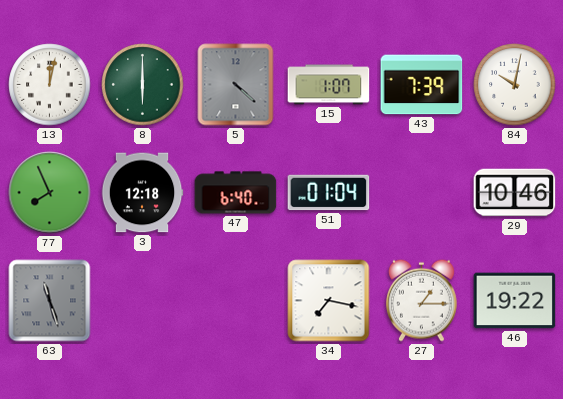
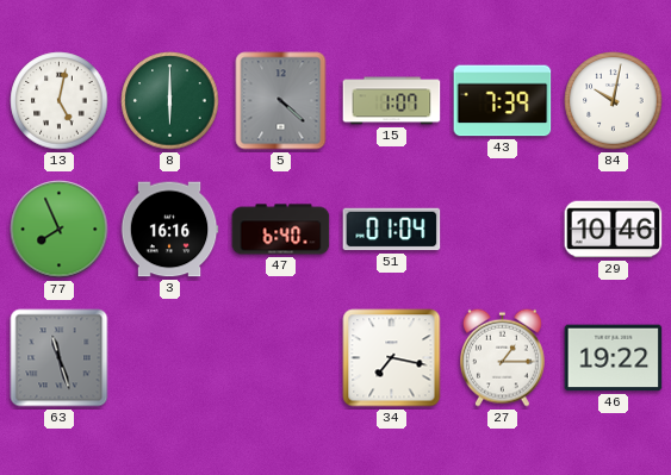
13: 12:02 -> 5:02
3: 12:18 -> 16:16
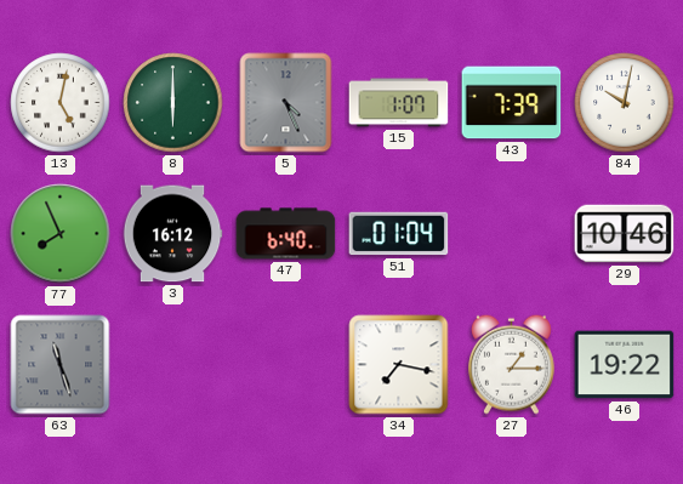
5: 4:22 -> 4:26
3: 16:16 -> 16:12
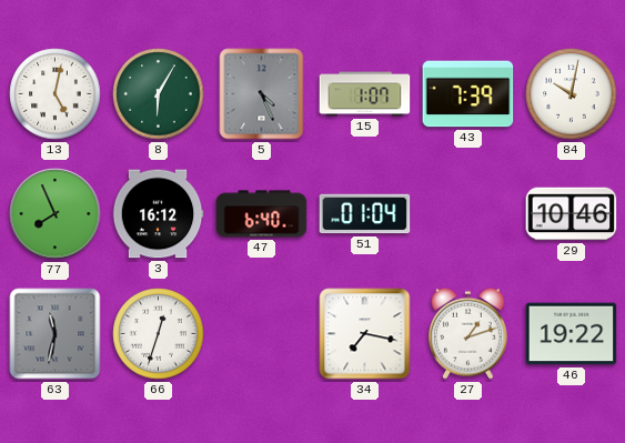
8: 6:00 -> 6:05
63: 11:27 -> 11:32
66: none -> 12:33
27: 1:15 -> 1:12
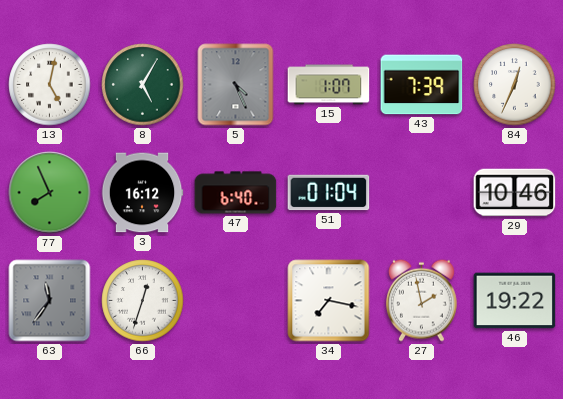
8: 6:05 -> 5:05
84: 10:02 -> 12:34
63: 11:32 -> 11:36
27: 1:12 -> 1:58
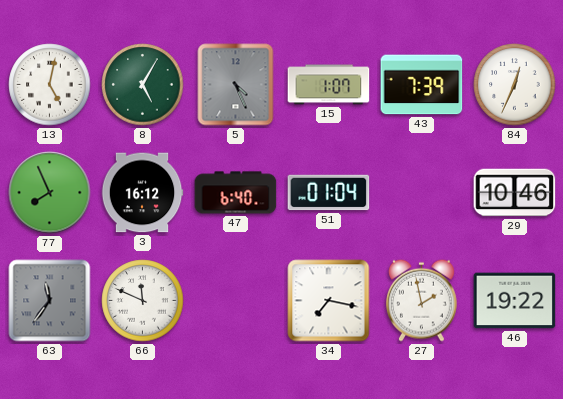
66: 12:33 -> 11:49
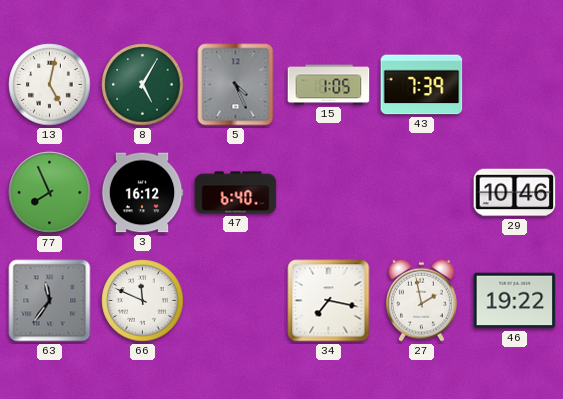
15: 1:07 -> 1:05
84: 12:34 -> none
51: 01:04 -> none
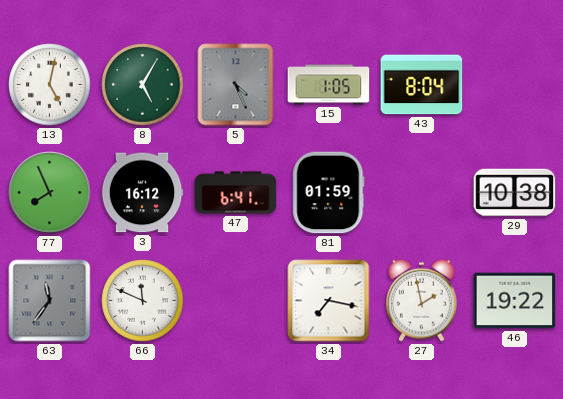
43: 7:39 -> 8:04
47: 6:40 -> 6:41
81: none -> 01:59
29: 10:46 -> 10:38
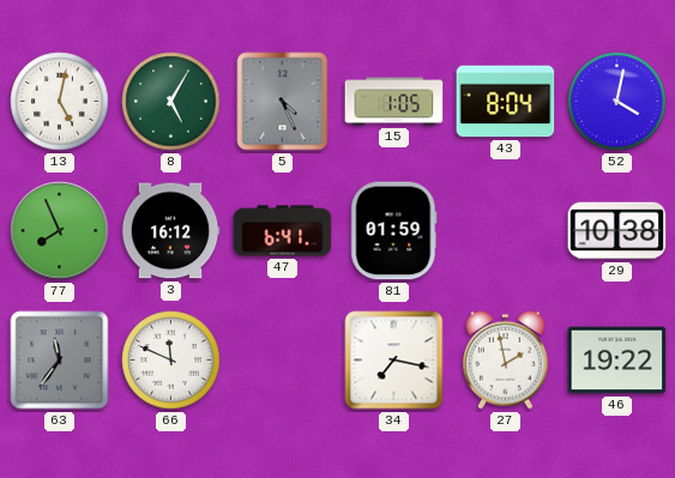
52: none -> 4:02
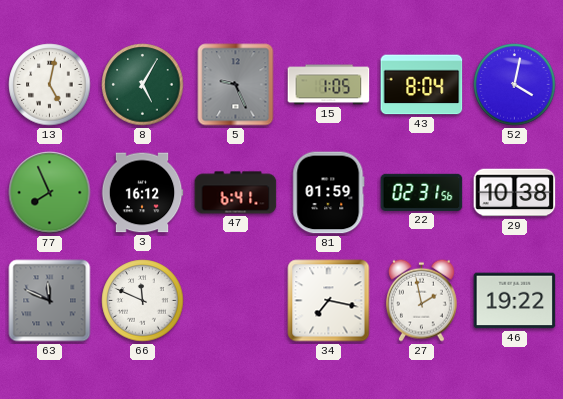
5: 4:26 -> 9:26
22: none -> 02:31
63: 11:36 -> 11:49
